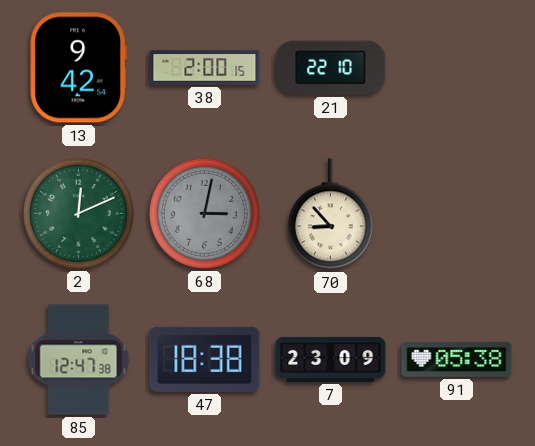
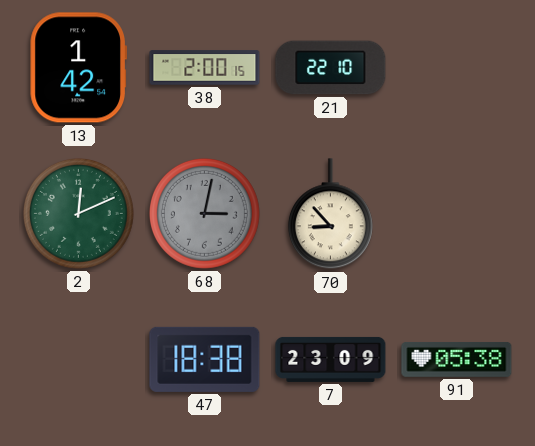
13: 9:42 -> 1:42
85: 12:47 -> none
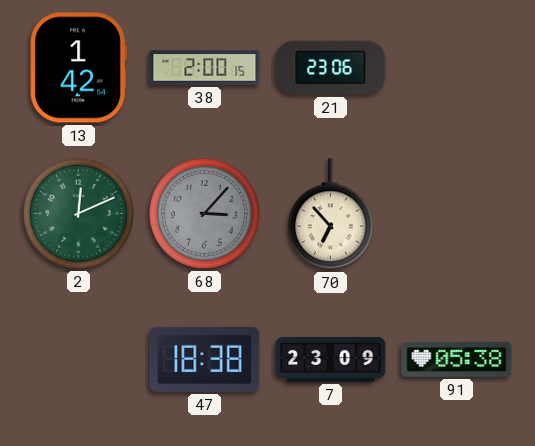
21: 22:10 -> 23:06
68: 3:02 -> 3:07
70: 8:53 -> 6:53
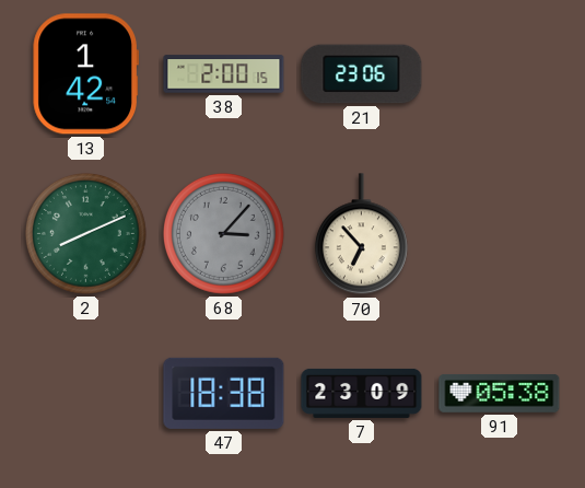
2: 12:11 -> 8:11
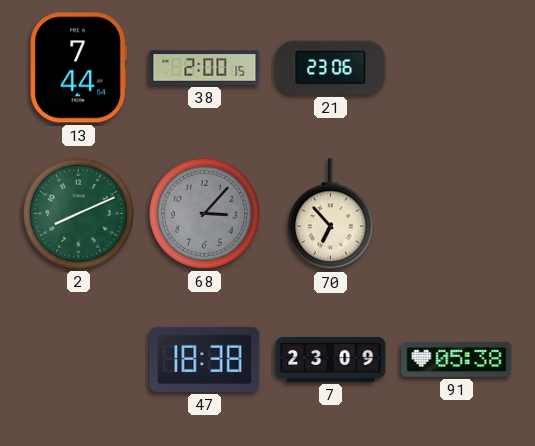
13: 1:42 -> 7:44
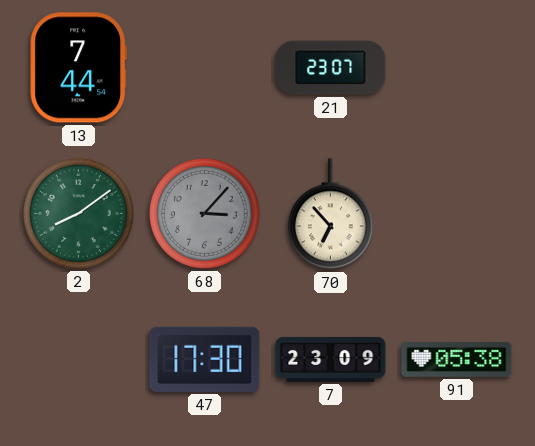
38: 2:00 -> none
21: 23:06 -> 23:07
2: 8:11 -> 8:09
47: 18:38 -> 17:30
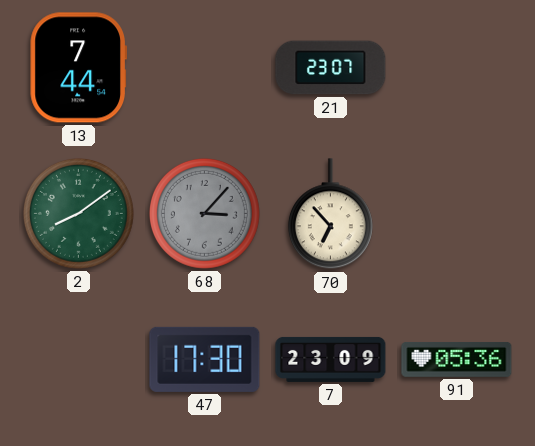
91: 05:38 -> 05:36
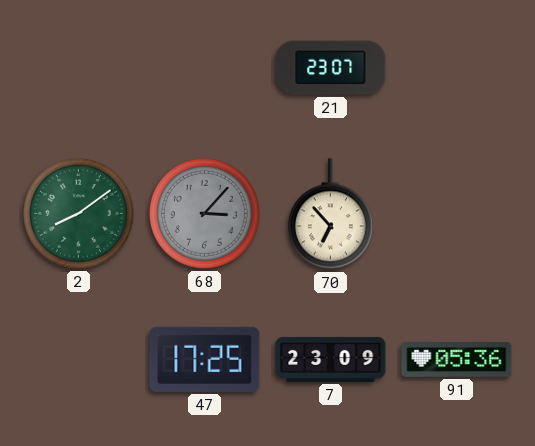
13: 7:44 -> none
47: 17:30 -> 17:25
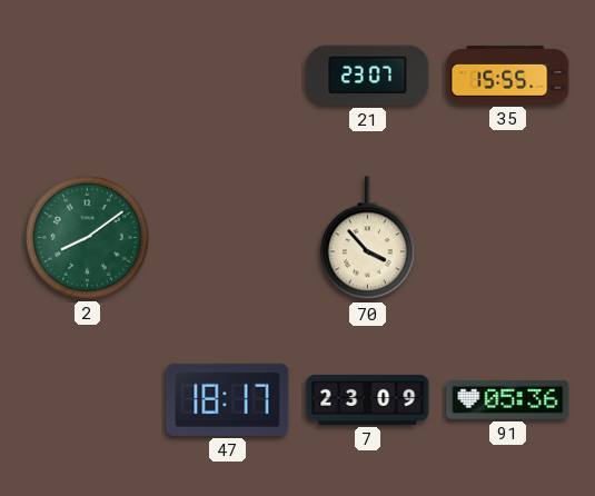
35: none -> 15:55
68: 3:07 -> none
70: 6:53 -> 3:53
47: 17:25 -> 18:17
